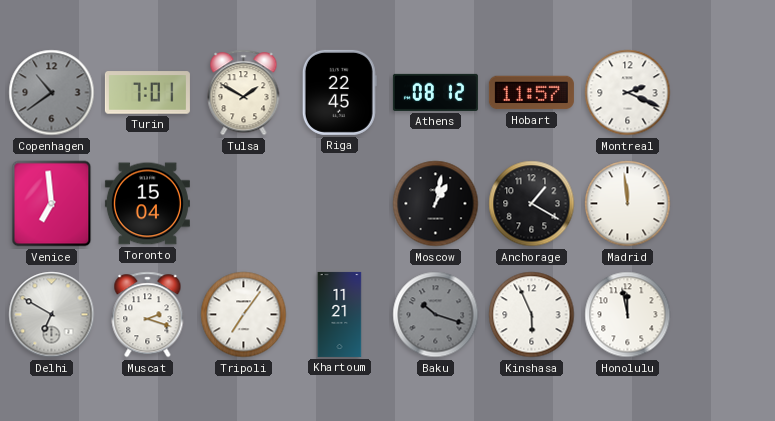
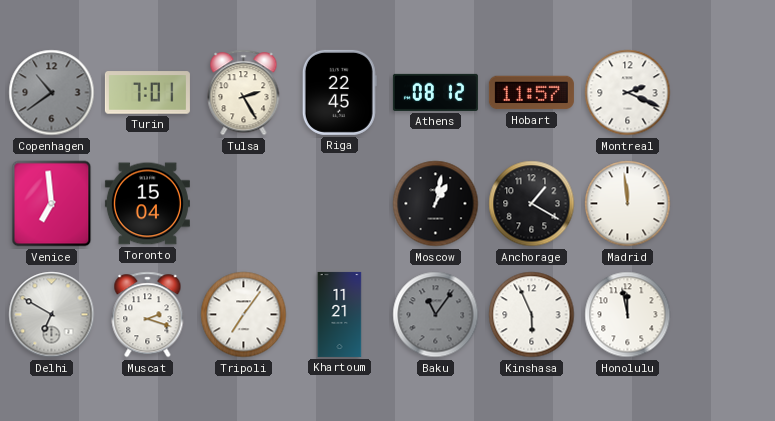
Tulsa: 1:50 -> 2:25
Baku: 10:18 -> 11:06
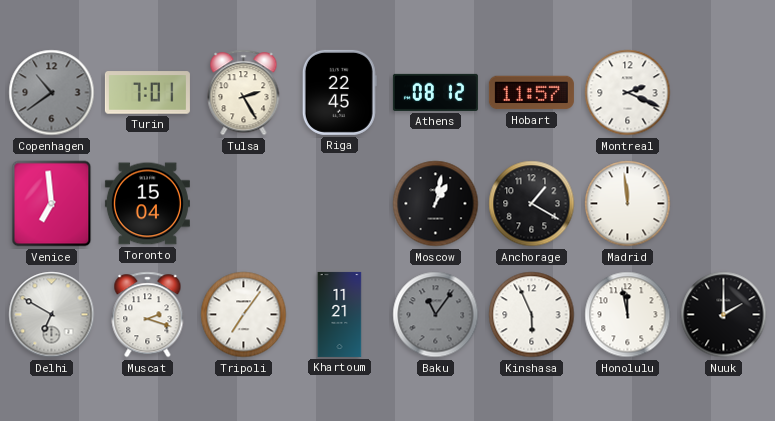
Nuuk: none -> 2:00
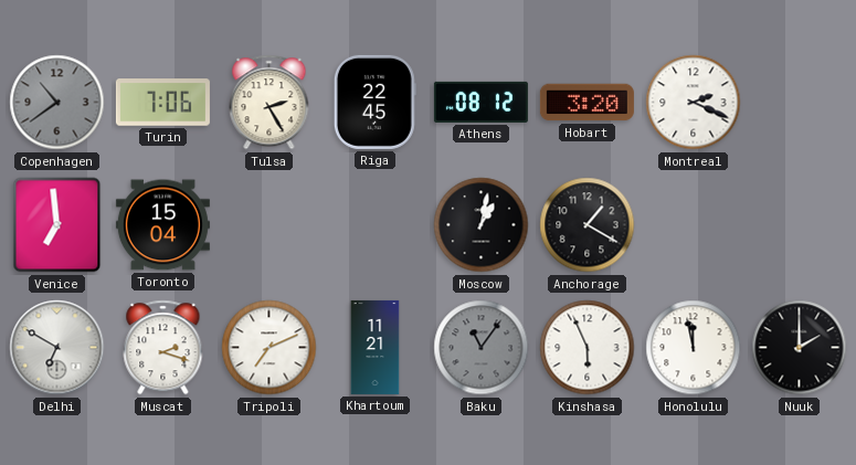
Turin: 7:01 -> 7:06
Hobart: 11:57 -> 3:20
Madrid: 11:59 -> none
Tripoli: 7:06 -> 7:11
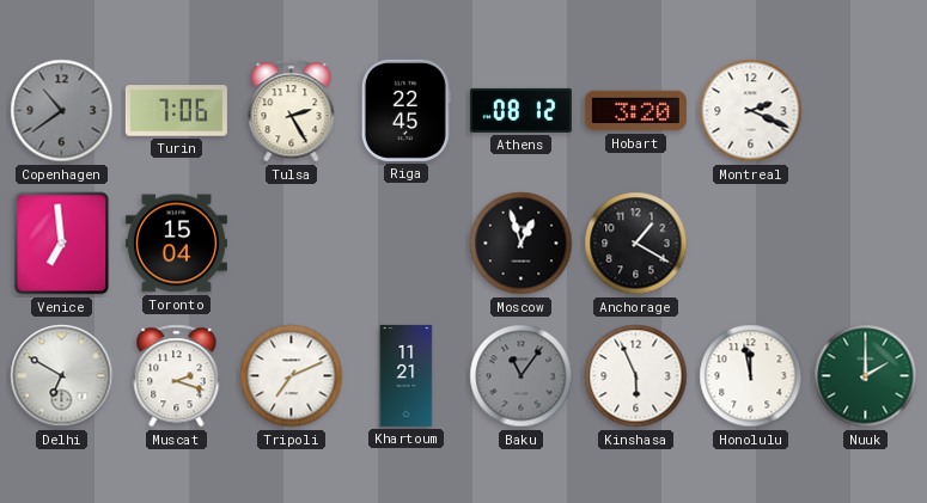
Moscow: 1:02 -> 12:57
Nuuk dial: black -> green
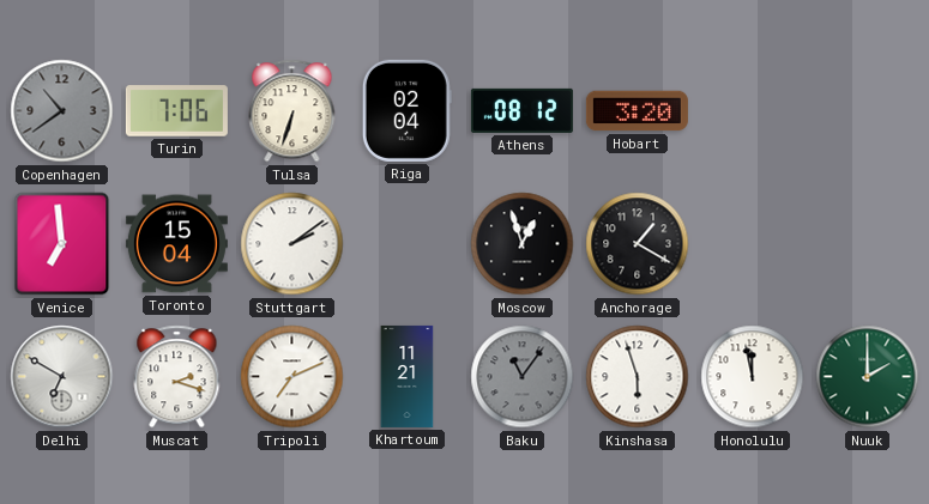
Tulsa: 2:25 -> 6:33
Riga: 22:45 -> 02:04
Montreal: 2:19 -> none
Stuttgart: none -> 2:09
Kinshasa: 5:56 -> 5:57
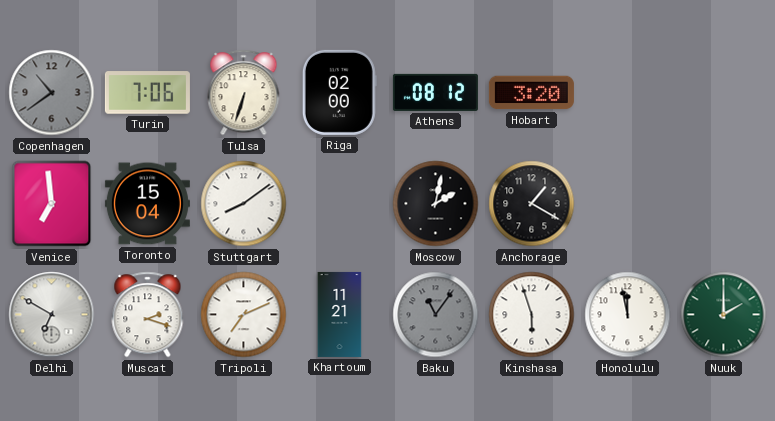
Riga: 02:04 -> 02:00
Stuttgart: 2:09 -> 8:09
Moscow: 12:57 -> 2:02
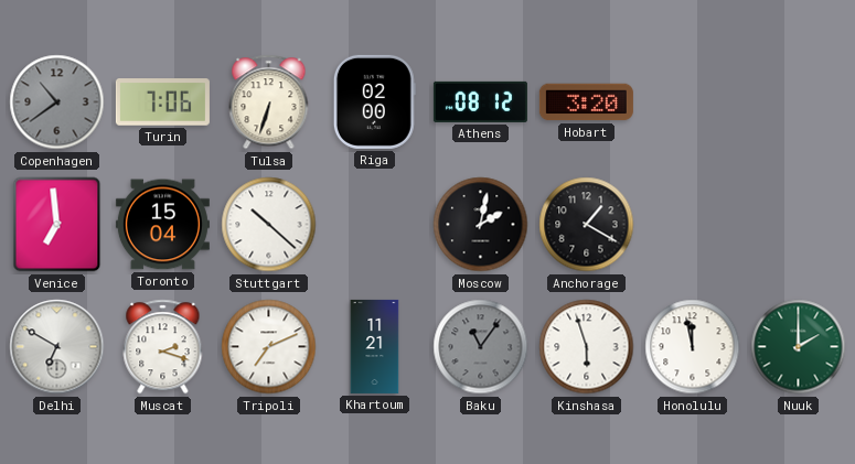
Stuttgart: 8:09 -> 10:22
